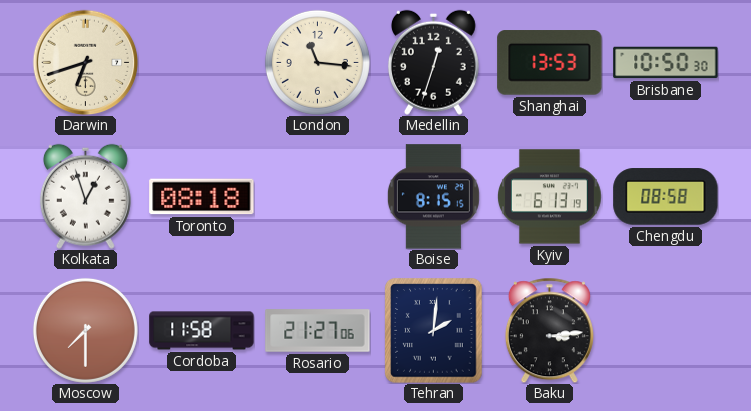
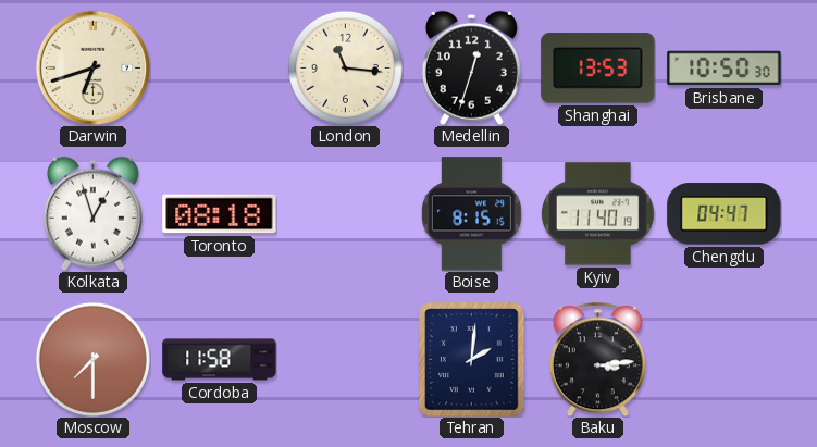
Kyiv: 6:13 -> 11:40
Chengdu: 08:58 -> 04:47
Rosario: 21:27 -> none
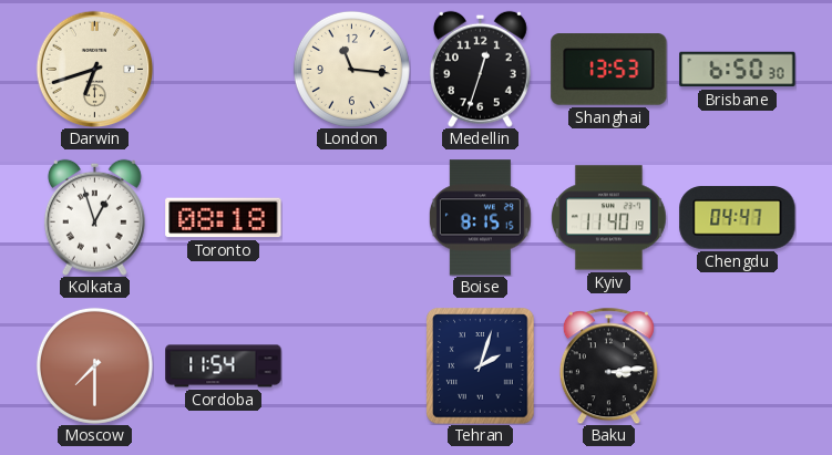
Brisbane: 10:50 -> 6:50
Cordoba: 11:58 -> 11:54
Tehran: 2:01 -> 2:03
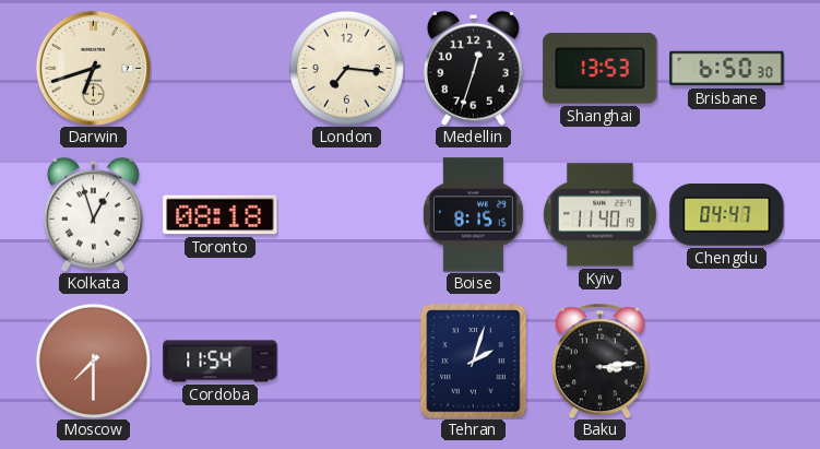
London: 11:16 -> 7:16
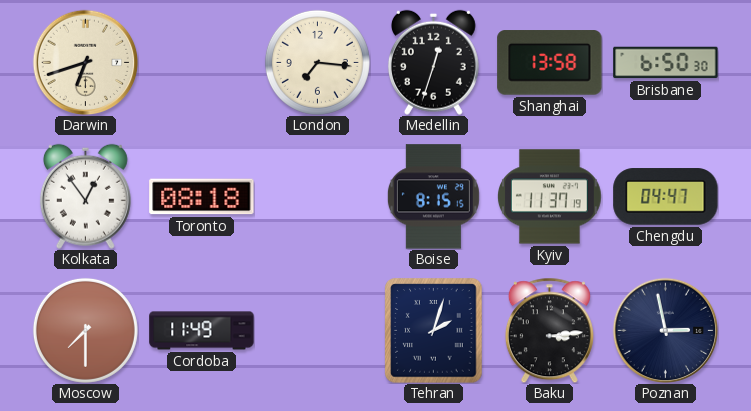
Shanghai: 13:53 -> 13:58
Kolkata: 12:57 -> 12:54
Kyiv: 11:40 -> 11:37
Cordoba: 11:54 -> 11:49
Poznan: none -> 2:58
